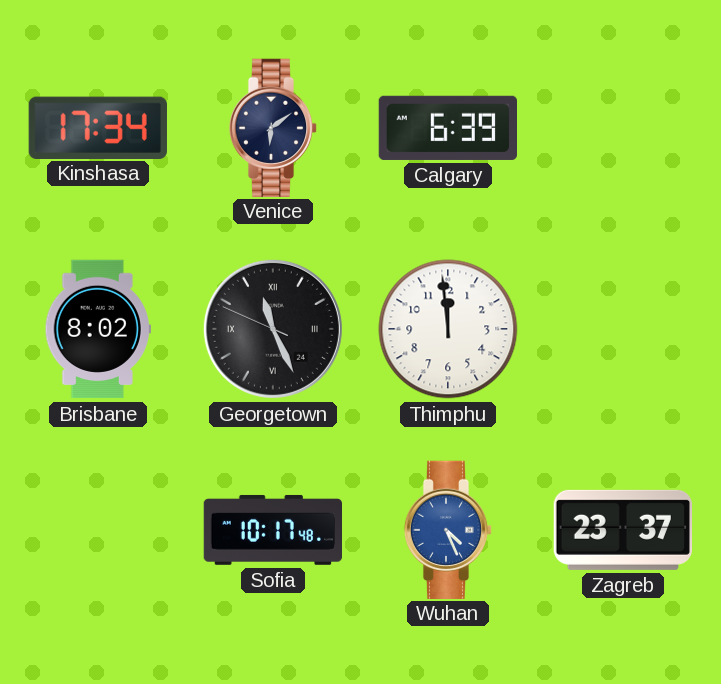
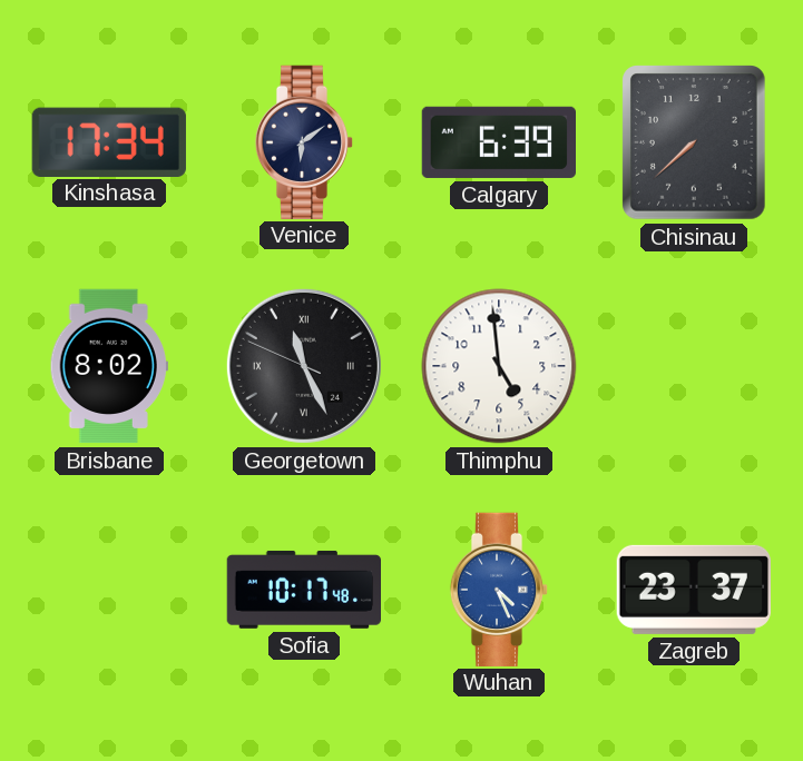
Chisinau: none -> 7:38
Thimphu: 11:59 -> 4:59
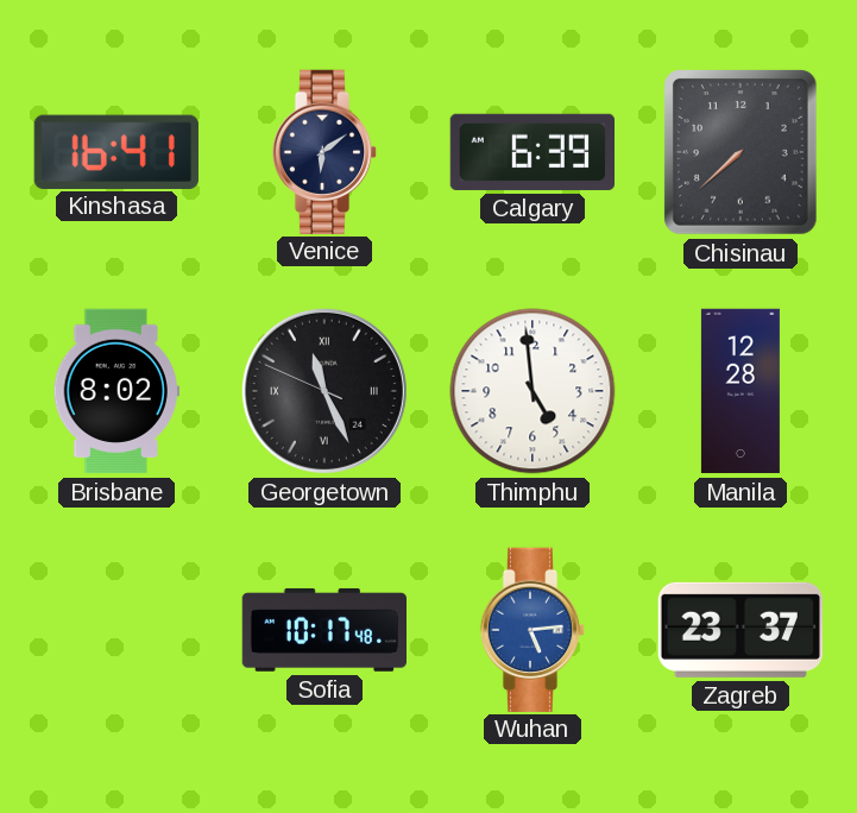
Kinshasa: 17:34 -> 16:41
Manila: none -> 12:28
Wuhan: 4:26 -> 5:14
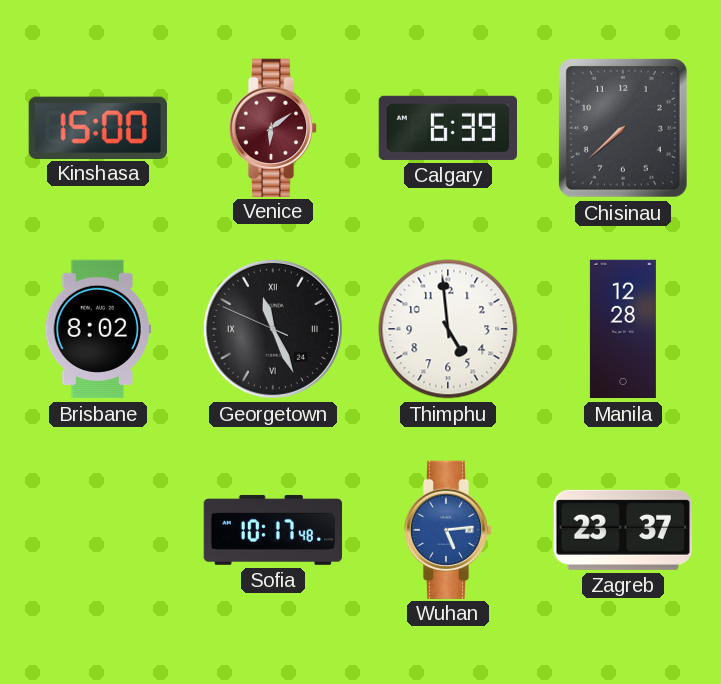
Kinshasa: 16:41 -> 15:00
Venice dial: navy -> burgundy
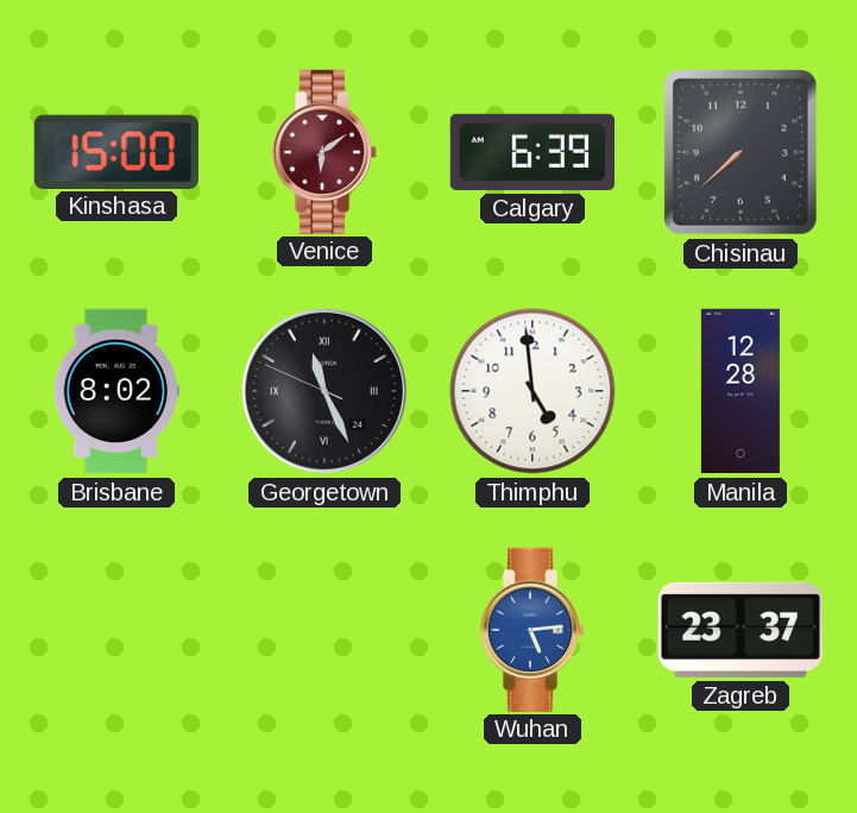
Sofia: 10:17 -> none
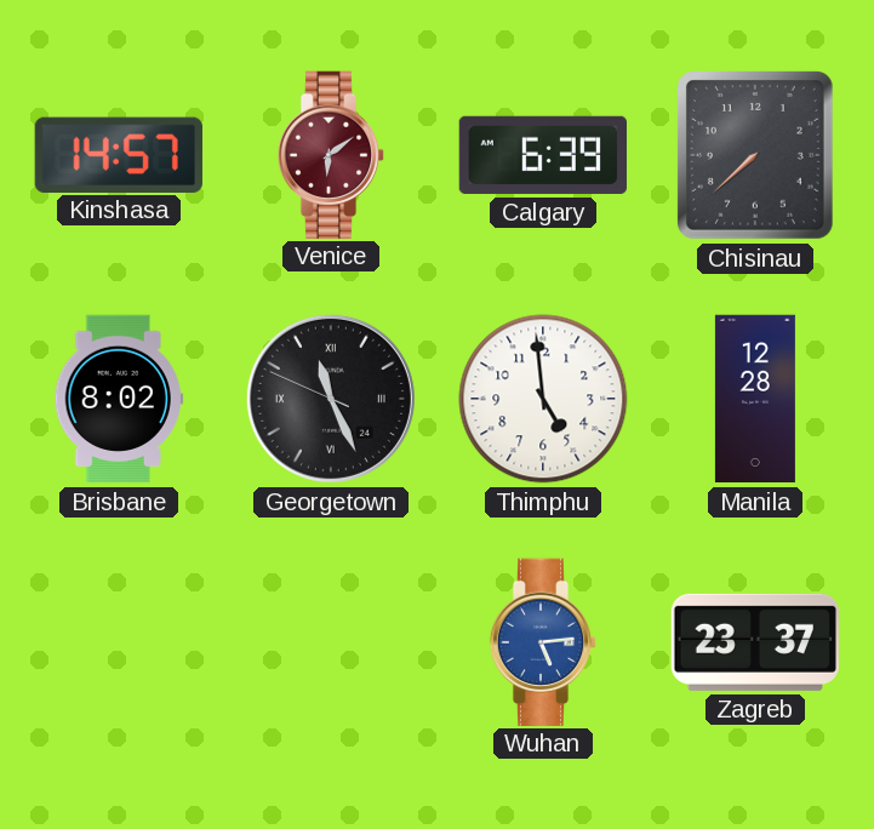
Kinshasa: 15:00 -> 14:57
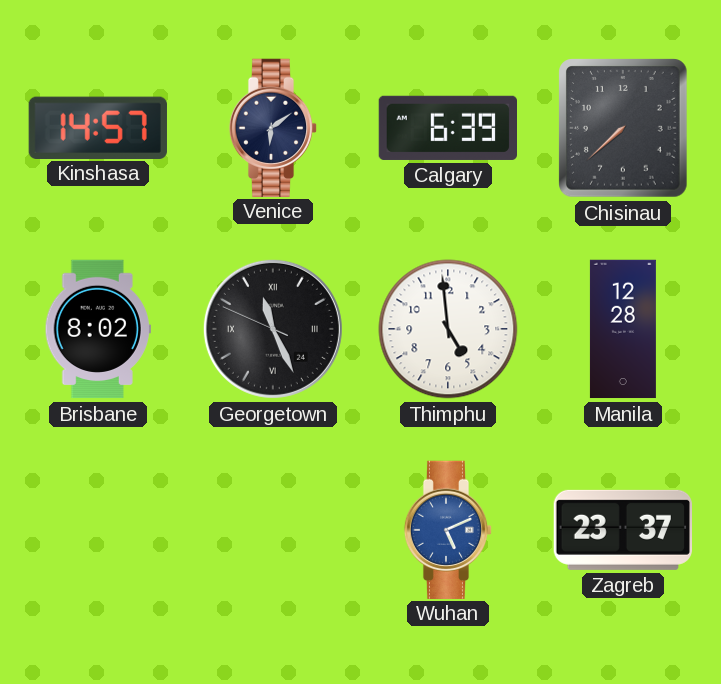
Venice dial: burgundy -> navy
Wuhan: 5:14 -> 5:11
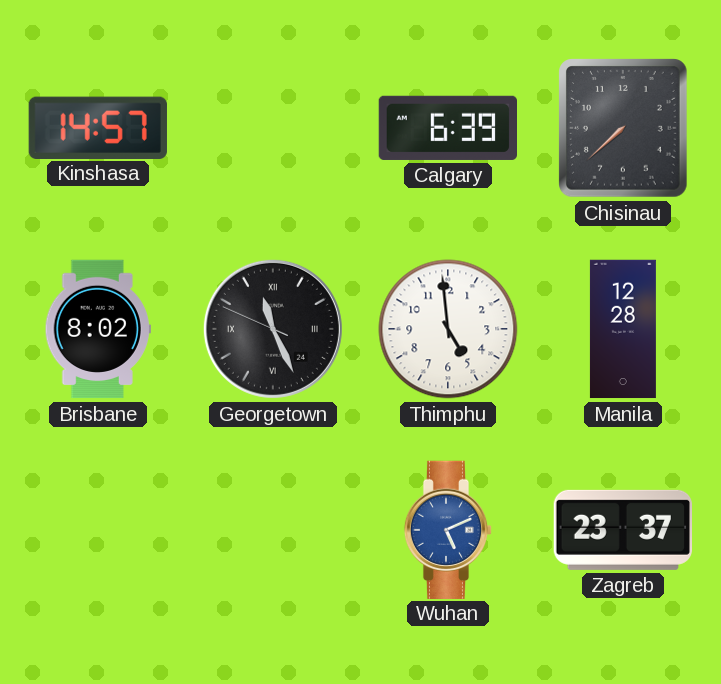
Venice: 6:09 -> none
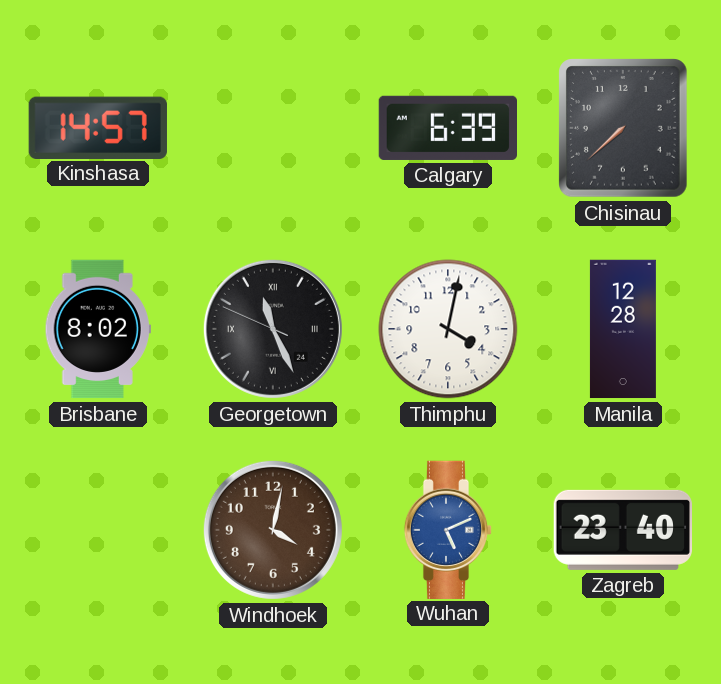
Thimphu: 4:59 -> 4:02
Windhoek: none -> 4:02
Zagreb: 23:37 -> 23:40
